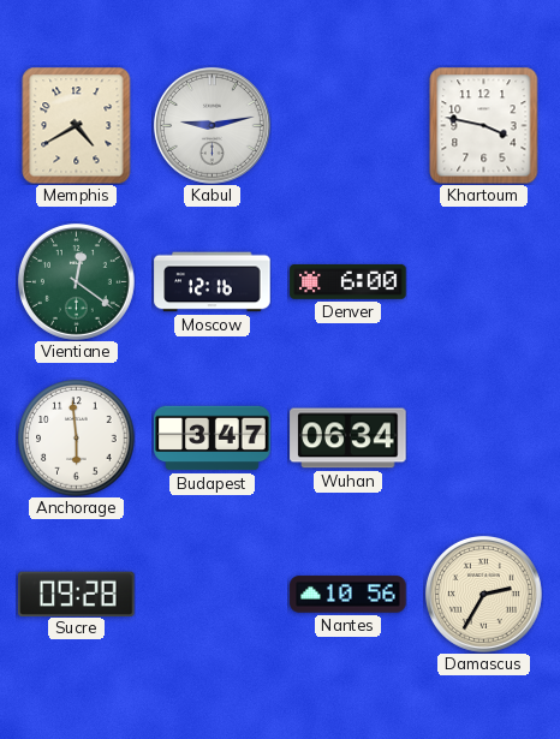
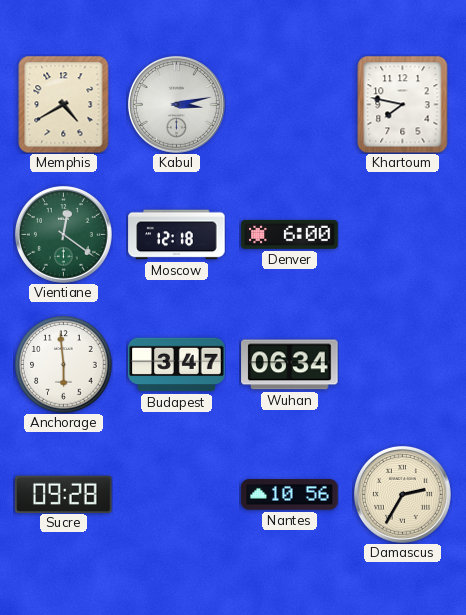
Kabul: 9:13 -> 3:13
Khartoum: 3:47 -> 7:47
Moscow: 12:16 -> 12:18
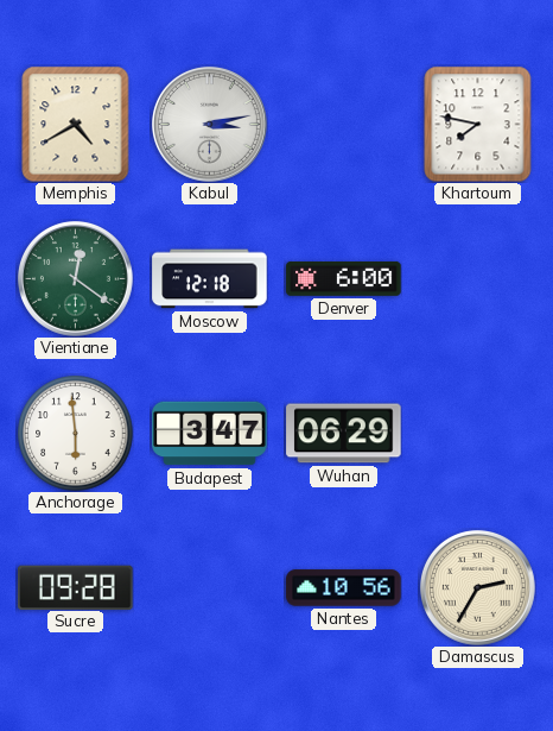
Wuhan: 06:34 -> 06:29
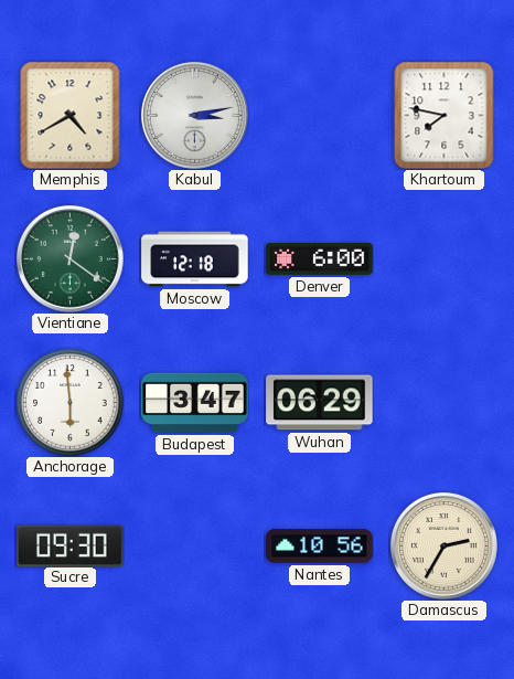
Sucre: 09:28 -> 09:30
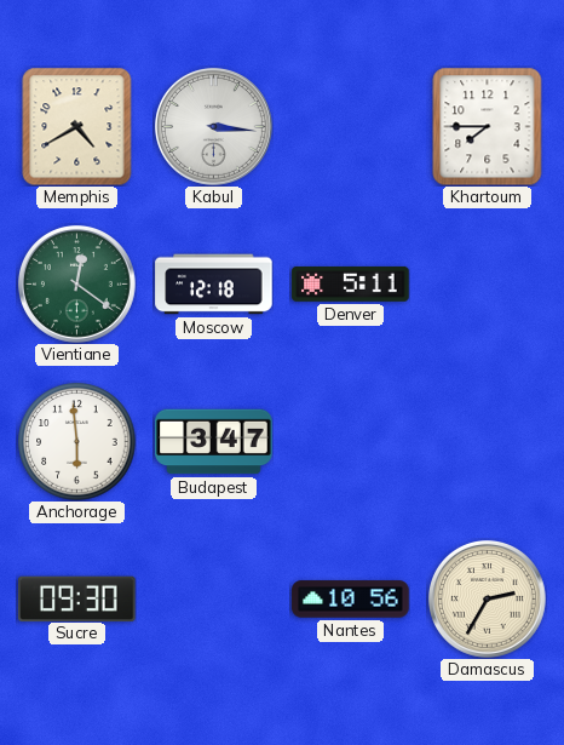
Kabul: 3:13 -> 3:16
Khartoum: 7:47 -> 7:45
Denver: 6:00 -> 5:11
Wuhan: 06:29 -> none
